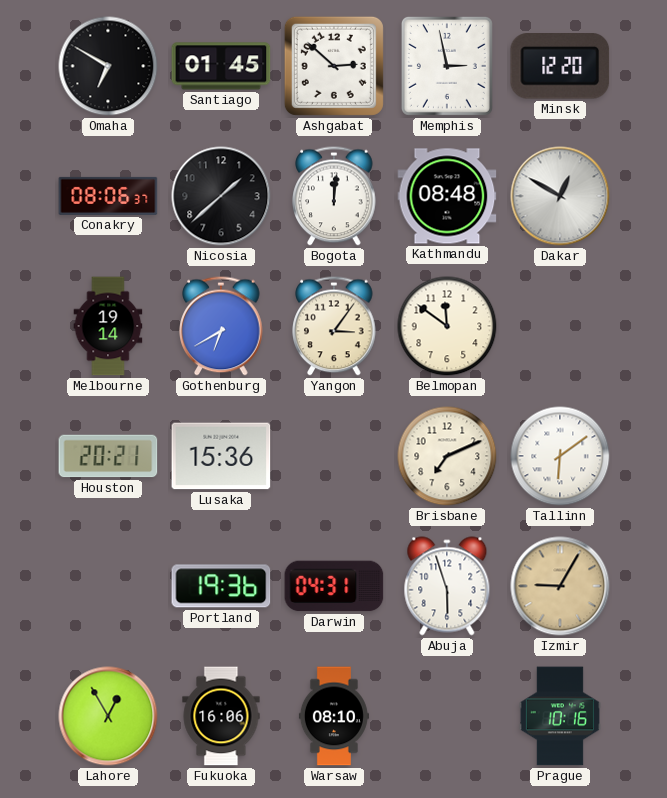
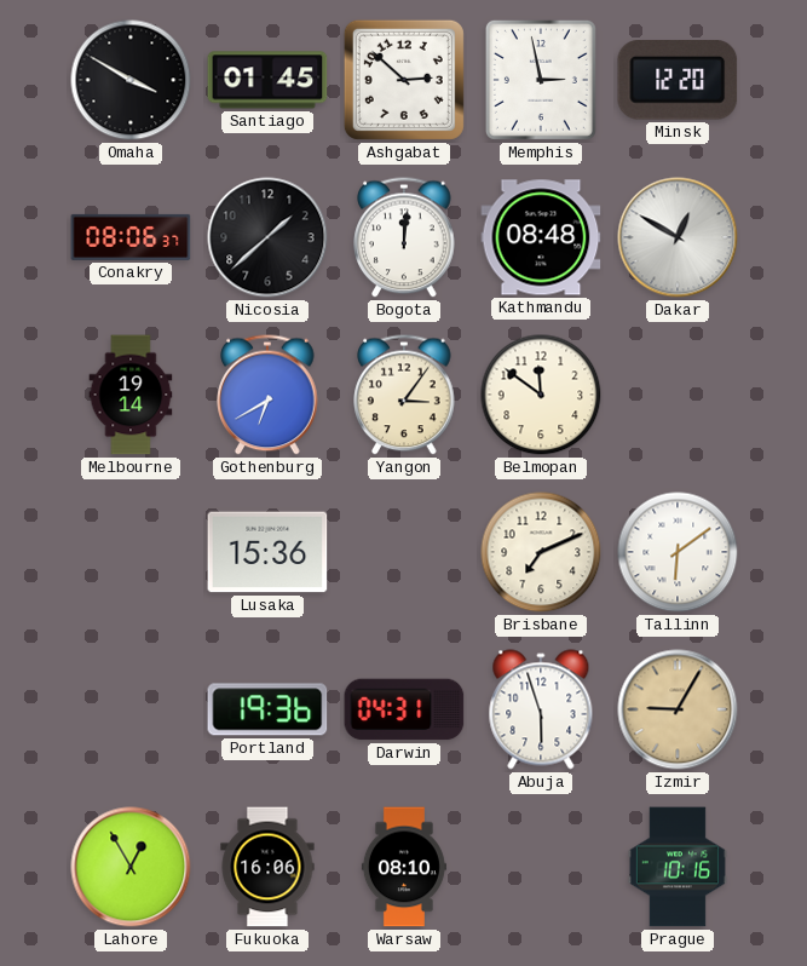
Omaha: 6:50 -> 3:50
Houston: 20:21 -> none
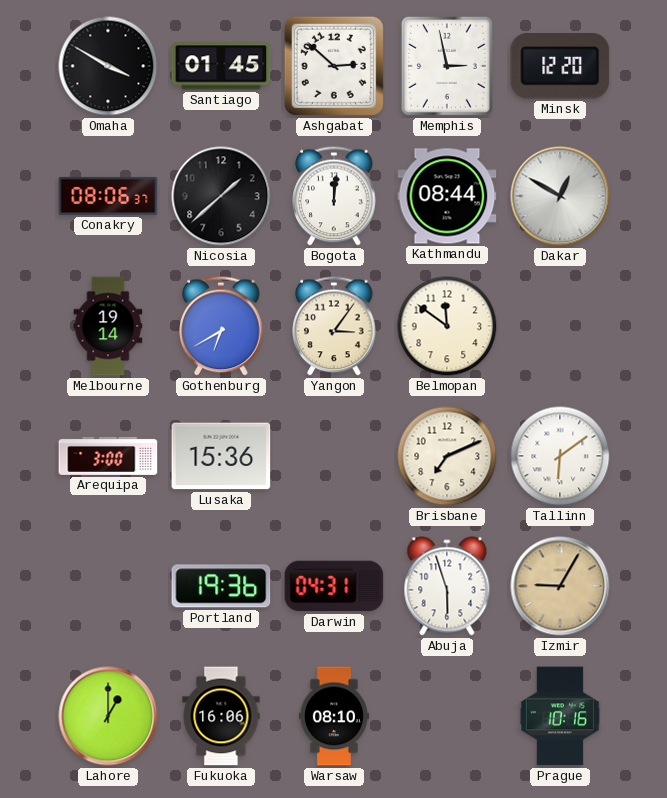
Kathmandu: 08:48 -> 08:44
Arequipa: none -> 3:00
Lahore: 12:55 -> 1:00
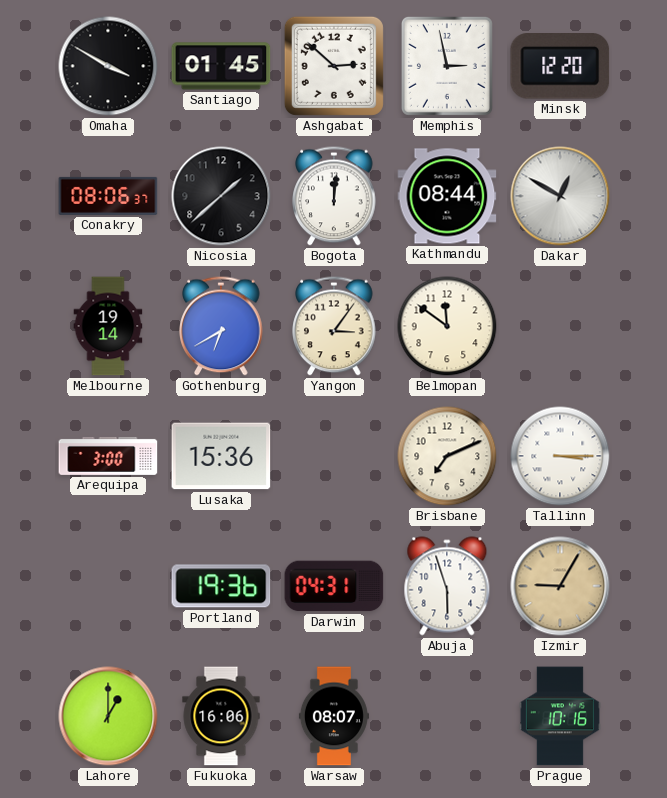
Tallinn: 6:09 -> 3:15
Warsaw: 08:10 -> 08:07
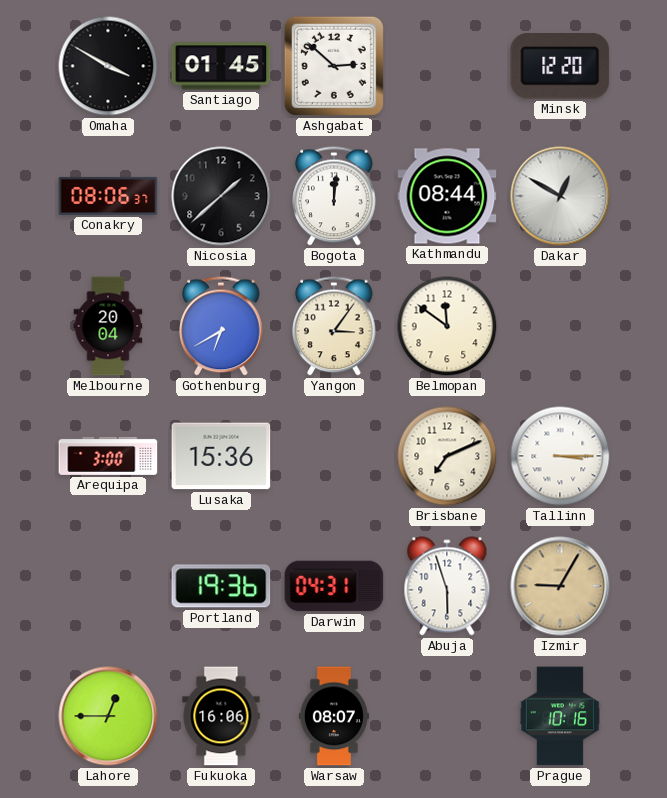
Memphis: 2:58 -> none
Melbourne: 19:14 -> 20:04
Lahore: 1:00 -> 12:45
